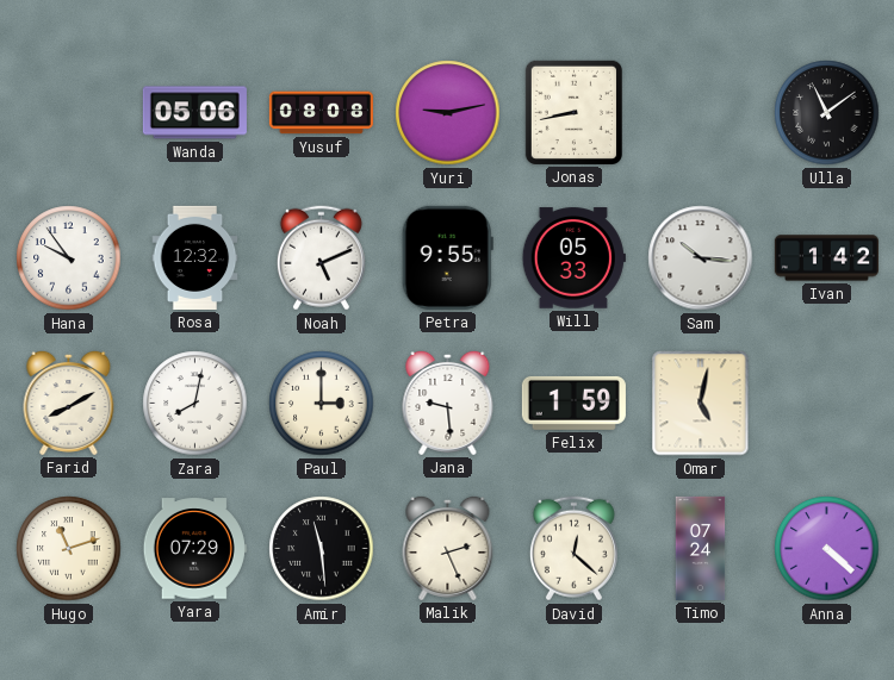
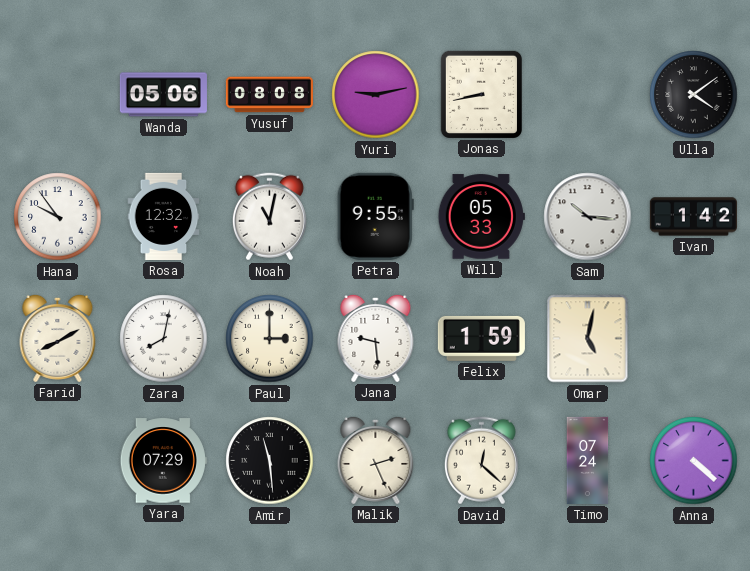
Ulla: 11:09 -> 4:09
Noah: 5:11 -> 11:02
Hugo: 11:12 -> none
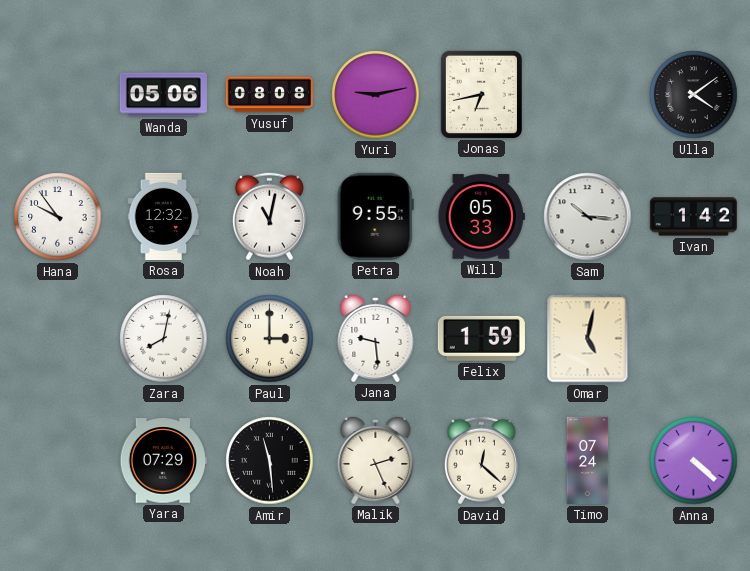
Jonas: 8:43 -> 6:43
Farid: 8:10 -> none
